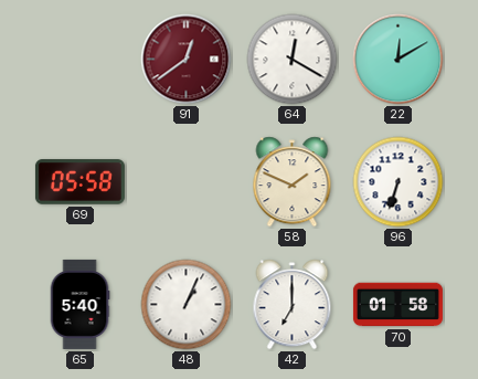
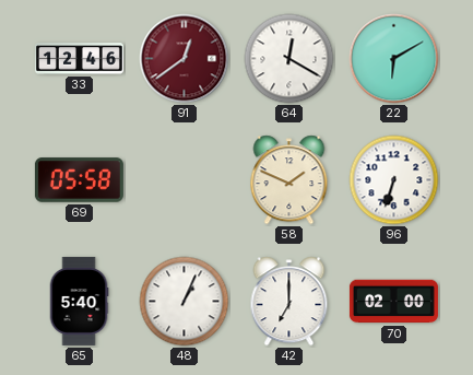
33: none -> 12:46
22: 12:10 -> 6:10
70: 01:58 -> 02:00
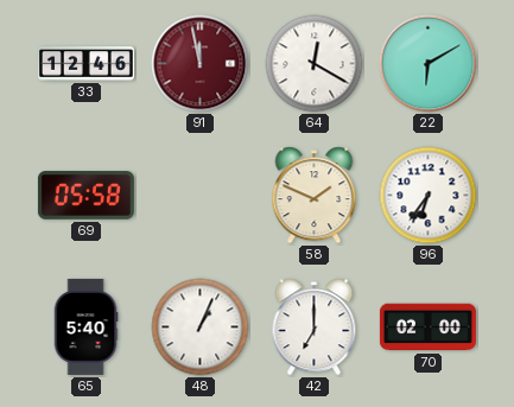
91: 12:39 -> 11:58
96: 6:33 -> 6:36
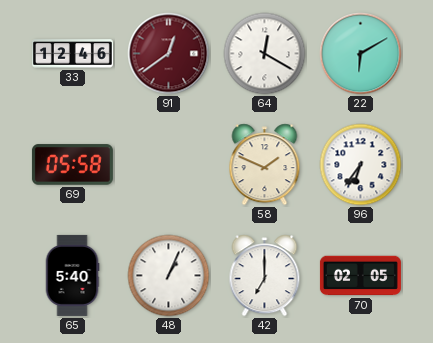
91: 11:58 -> 12:39
70: 02:00 -> 02:05
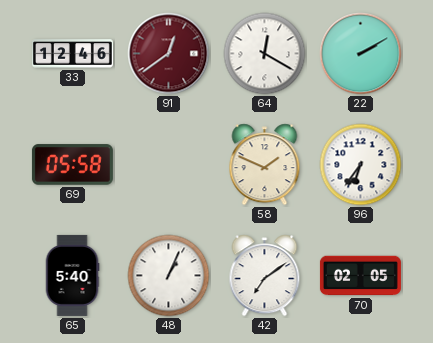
22: 6:10 -> 2:10
42: 7:00 -> 7:09
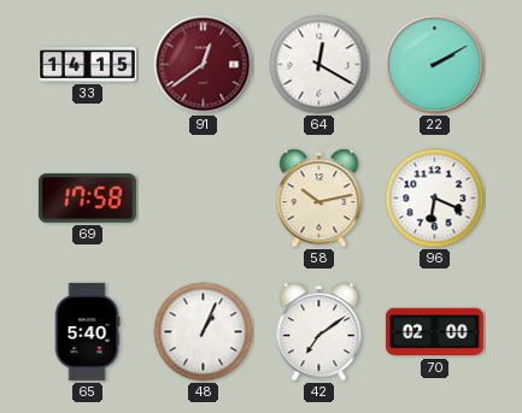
33: 12:46 -> 14:15
69: 05:58 -> 17:58
58: 1:49 -> 10:13
96: 6:36 -> 6:19
70: 02:05 -> 02:00
